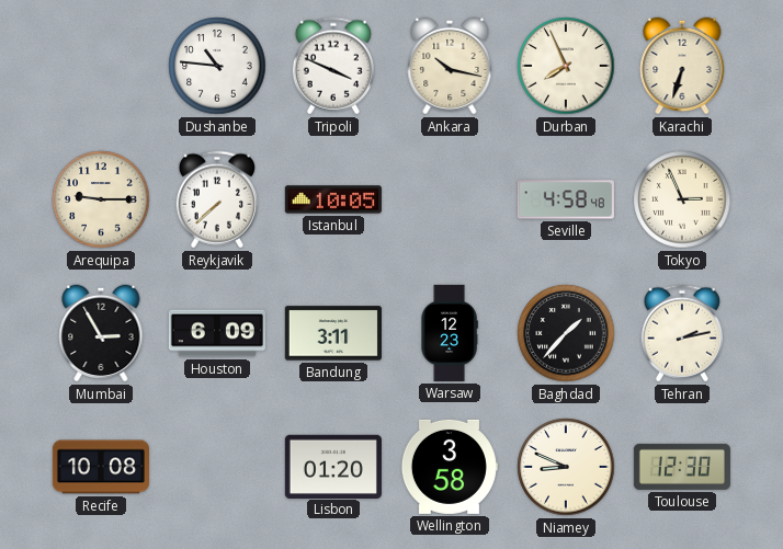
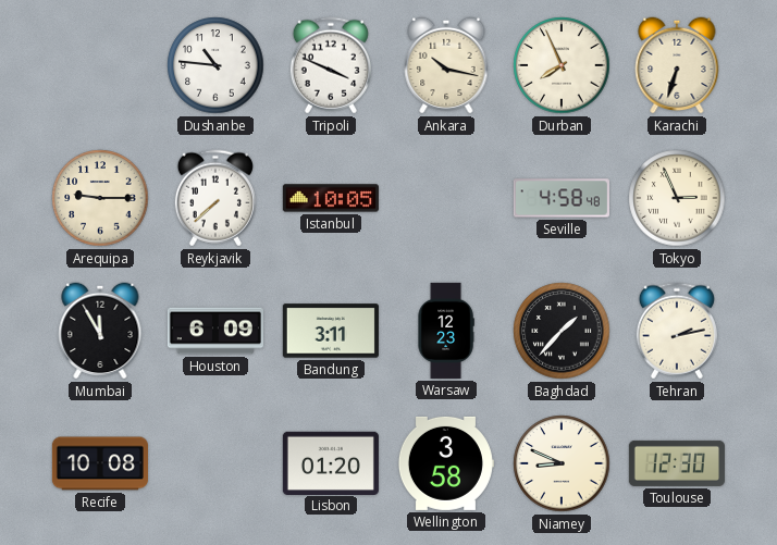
Mumbai: 2:55 -> 11:55
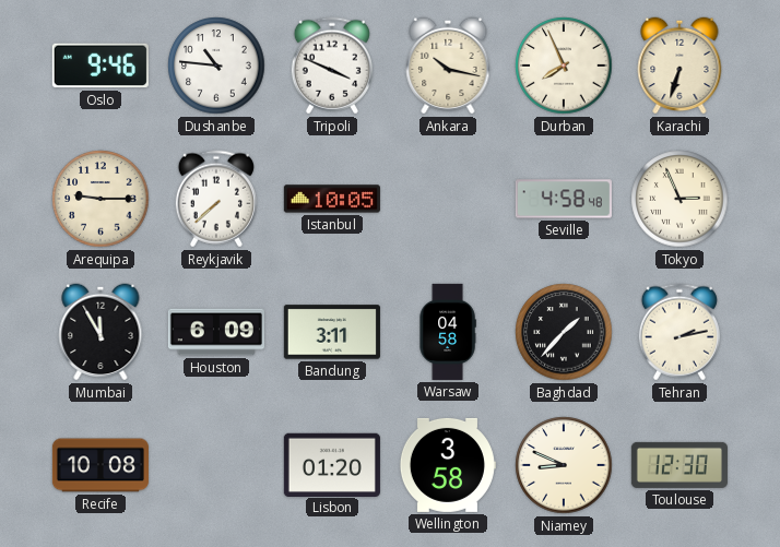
Oslo: none -> 9:46
Warsaw: 12:23 -> 04:58
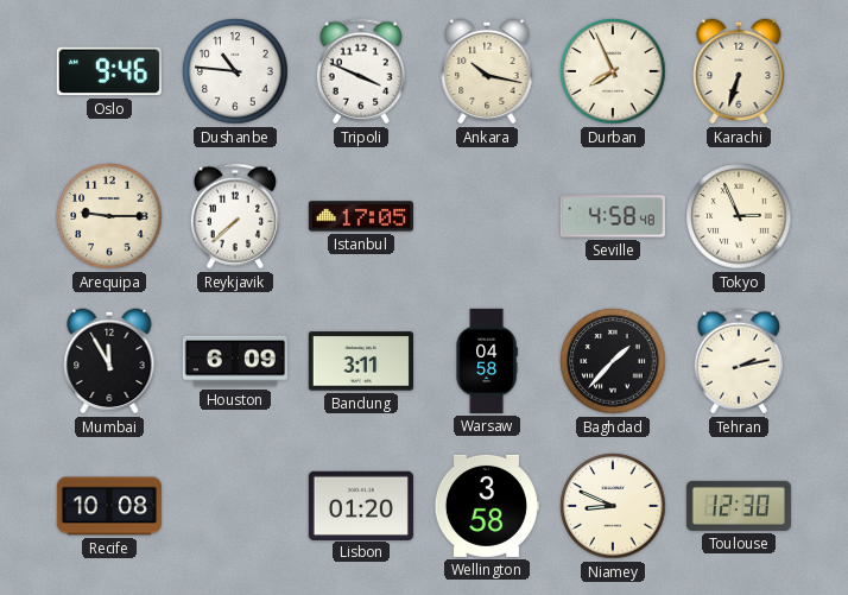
Istanbul: 10:05 -> 17:05
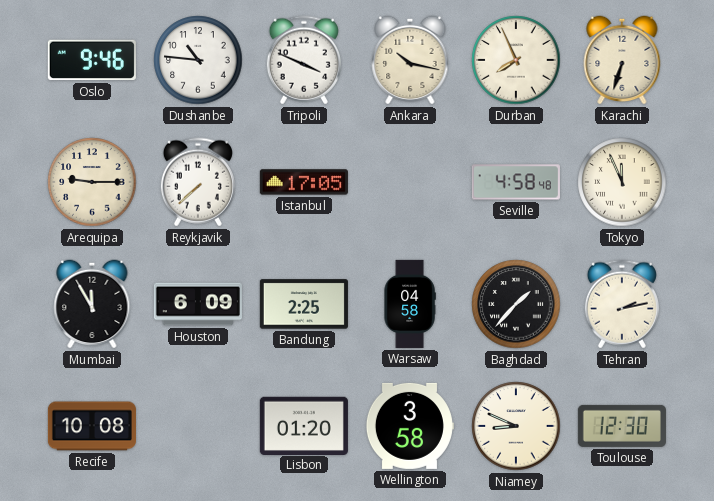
Tokyo: 2:56 -> 11:56
Bandung: 3:11 -> 2:25
